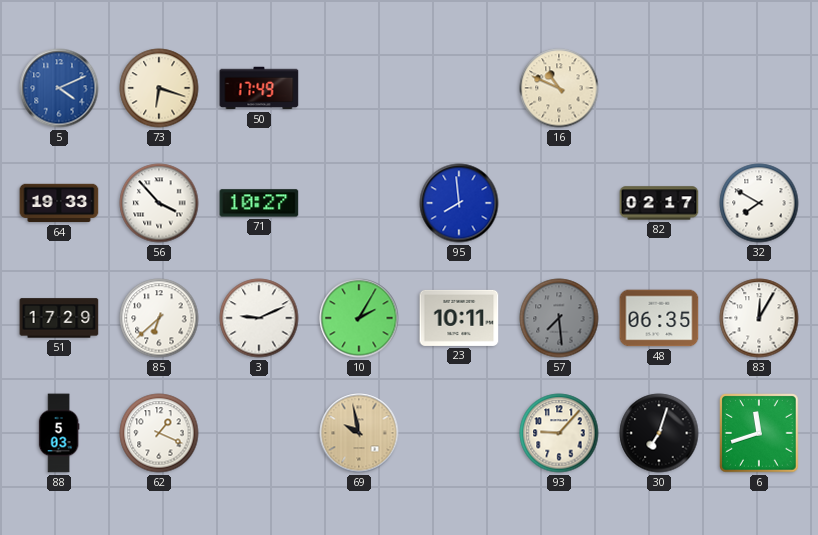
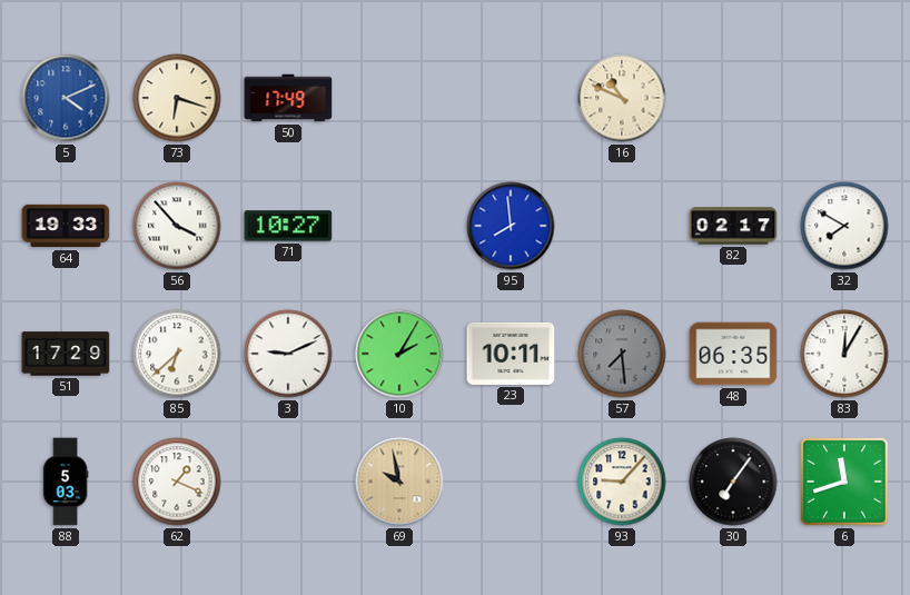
30: 7:03 -> 7:06
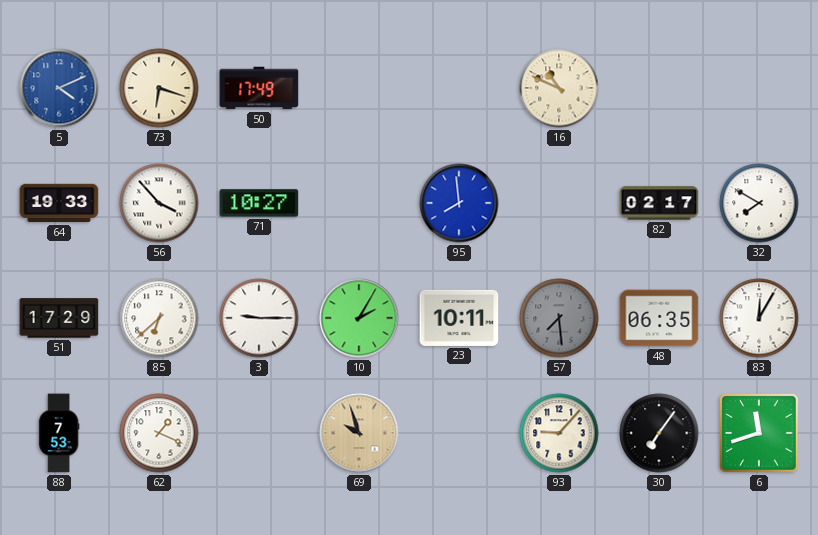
3: 9:11 -> 9:15
88: 5:03 -> 7:53
69: 9:58 -> 9:57
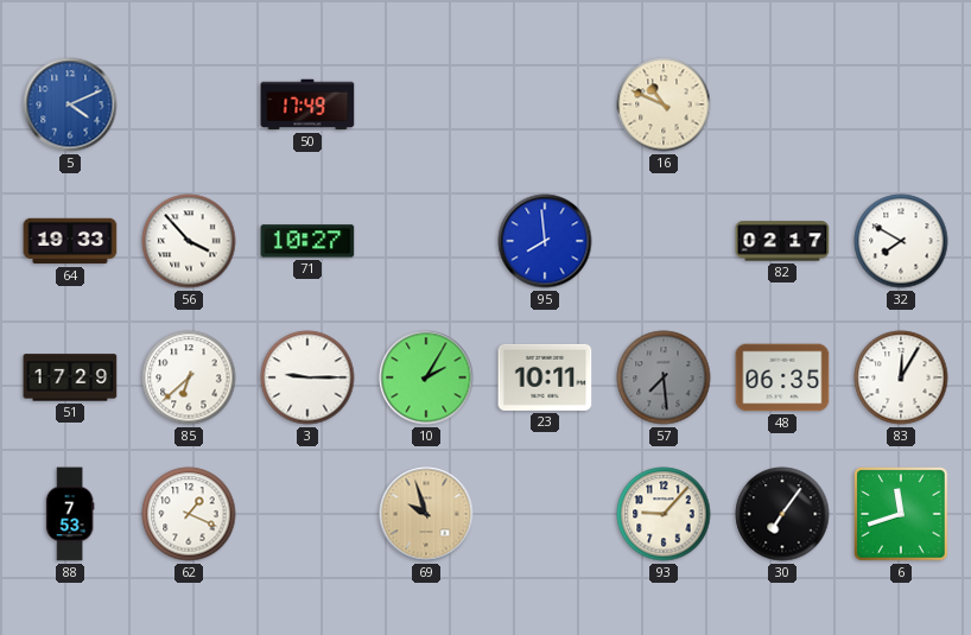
73: 6:18 -> none
